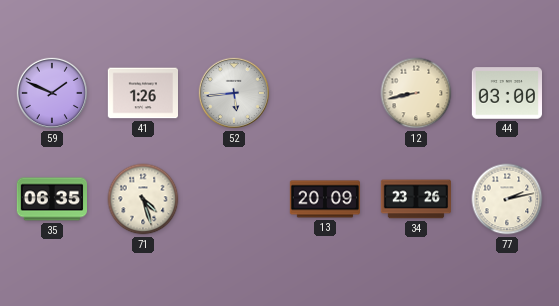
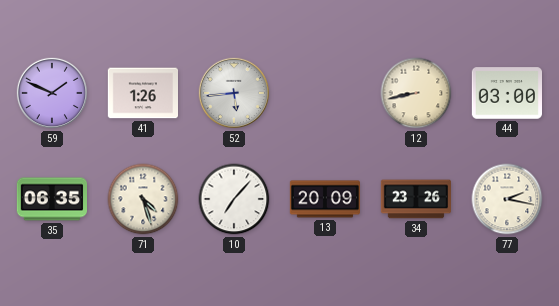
10: none -> 7:07
77: 2:13 -> 2:17
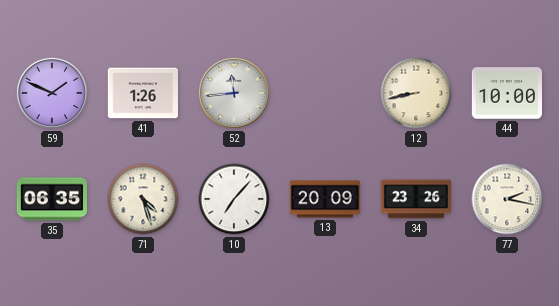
52: 5:44 -> 11:44
44: 03:00 -> 10:00
